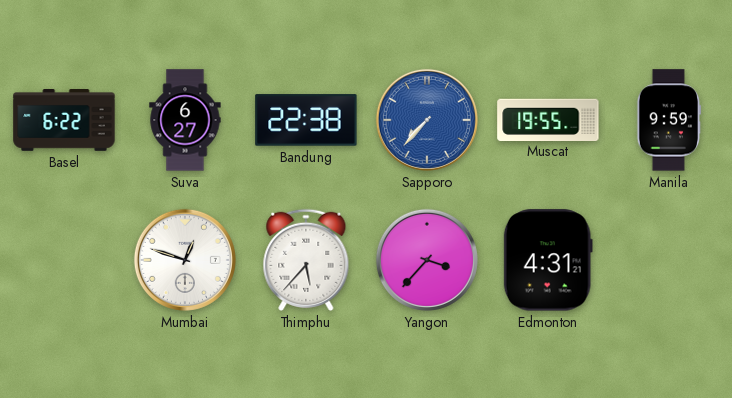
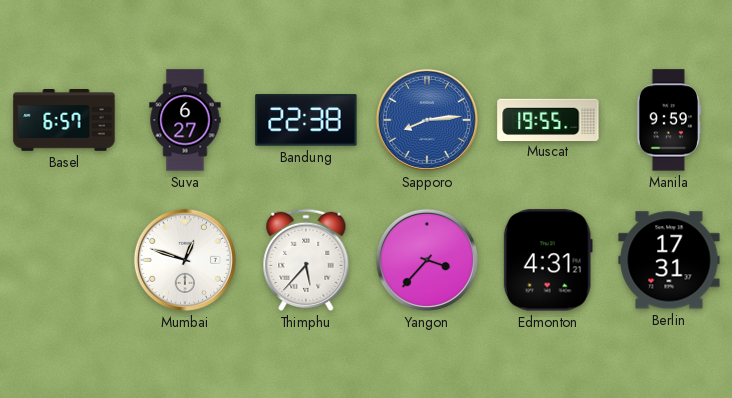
Basel: 6:22 -> 6:57
Sapporo: 7:37 -> 8:14
Berlin: none -> 17:31
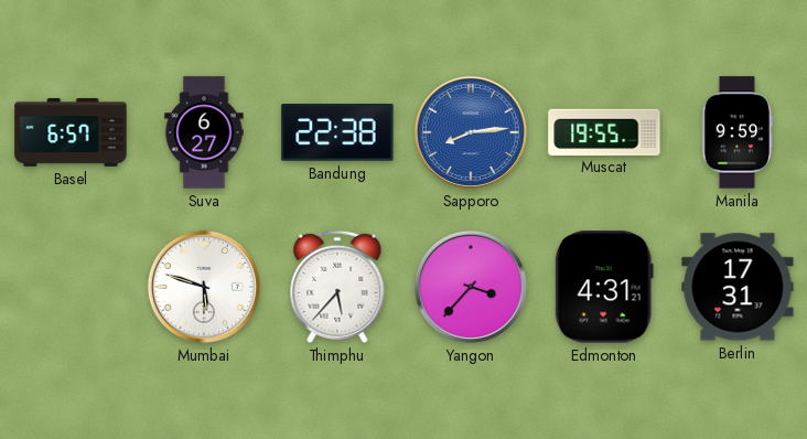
Mumbai: 12:48 -> 5:48
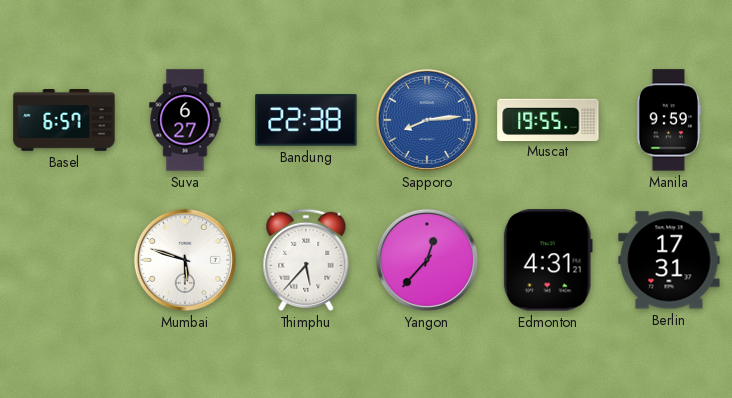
Yangon: 3:37 -> 12:37
